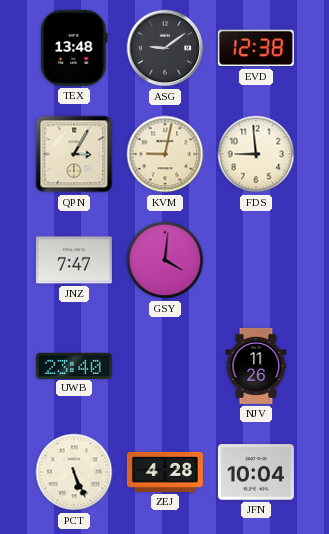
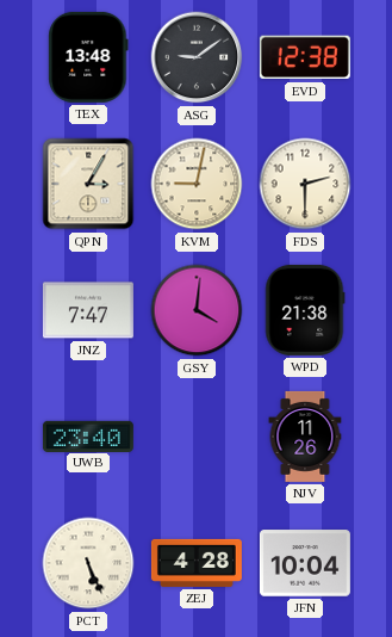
FDS: 8:59 -> 2:30
WPD: none -> 21:38
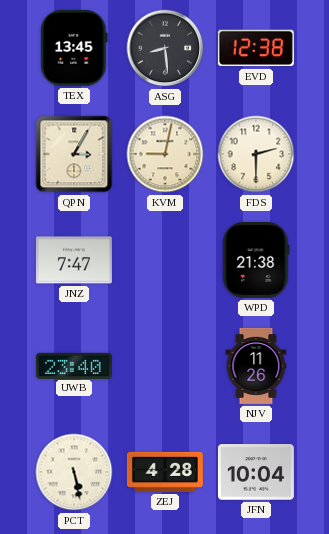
TEX: 13:48 -> 13:45
ASG: 9:09 -> 8:29
GSY: 4:01 -> none
PCT: 5:26 -> 5:28
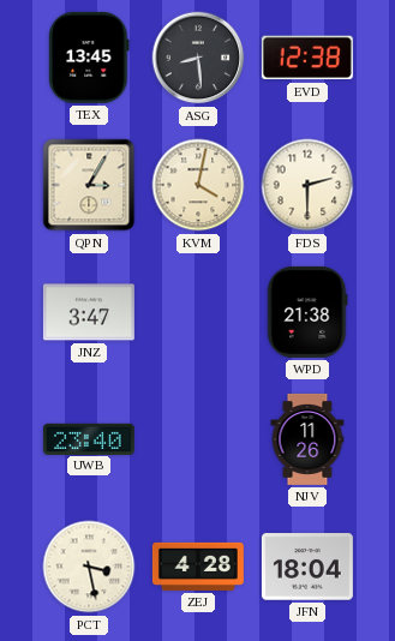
KVM: 9:02 -> 4:02
JNZ: 7:47 -> 3:47
PCT: 5:28 -> 3:28
JFN: 10:04 -> 18:04
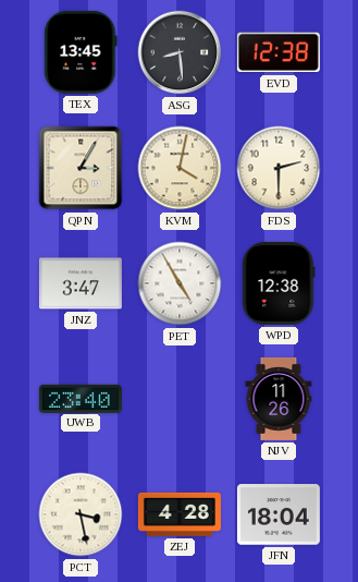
PET: none -> 4:55
WPD: 21:38 -> 12:38
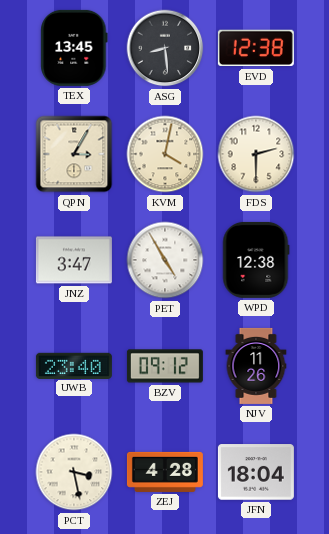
BZV: none -> 09:12
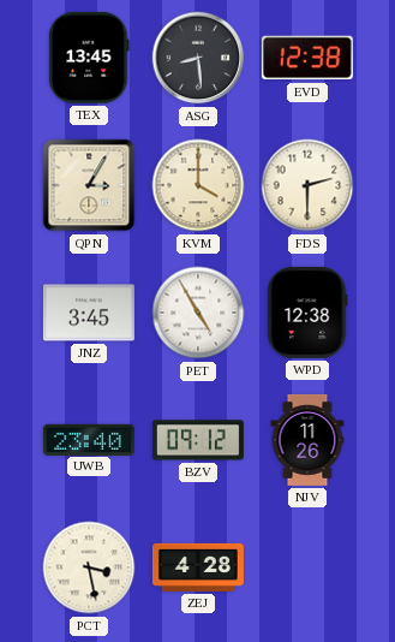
KVM: 4:02 -> 4:00
JNZ: 3:47 -> 3:45
JFN: 18:04 -> none
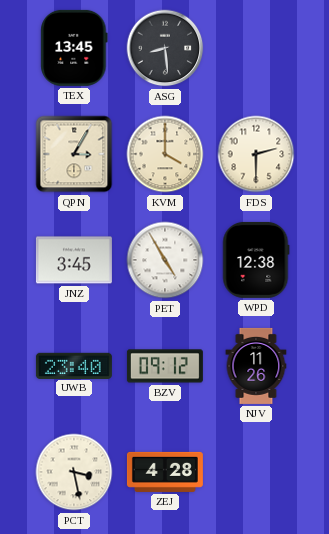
EVD: 12:38 -> none
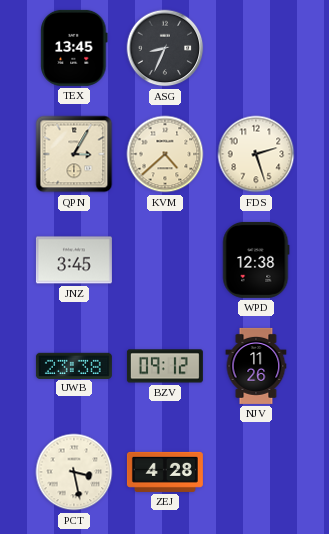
ASG: 8:29 -> 8:34
KVM: 4:00 -> 4:38
FDS: 2:30 -> 2:27
PET: 4:55 -> none
UWB: 23:40 -> 23:38
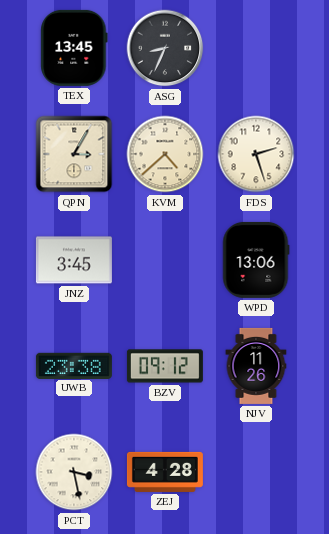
WPD: 12:38 -> 13:06
